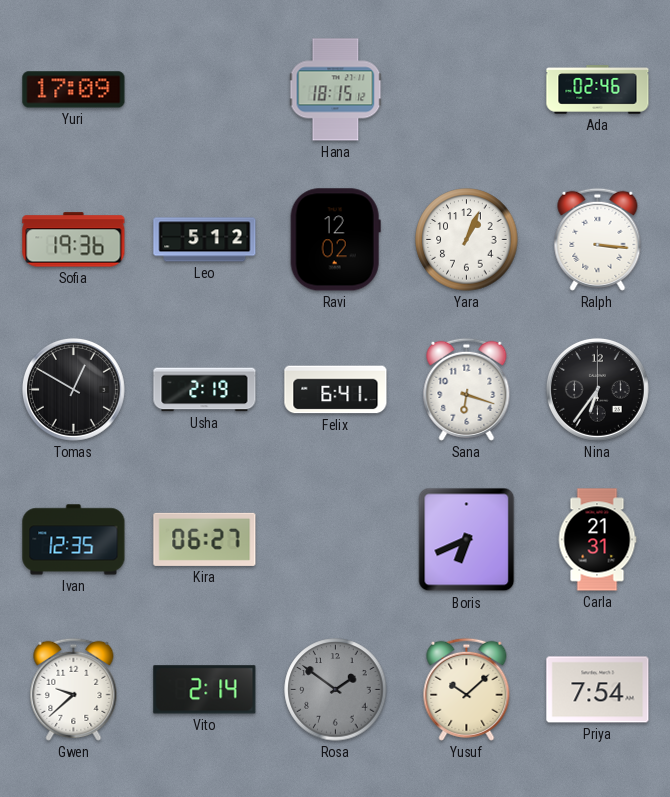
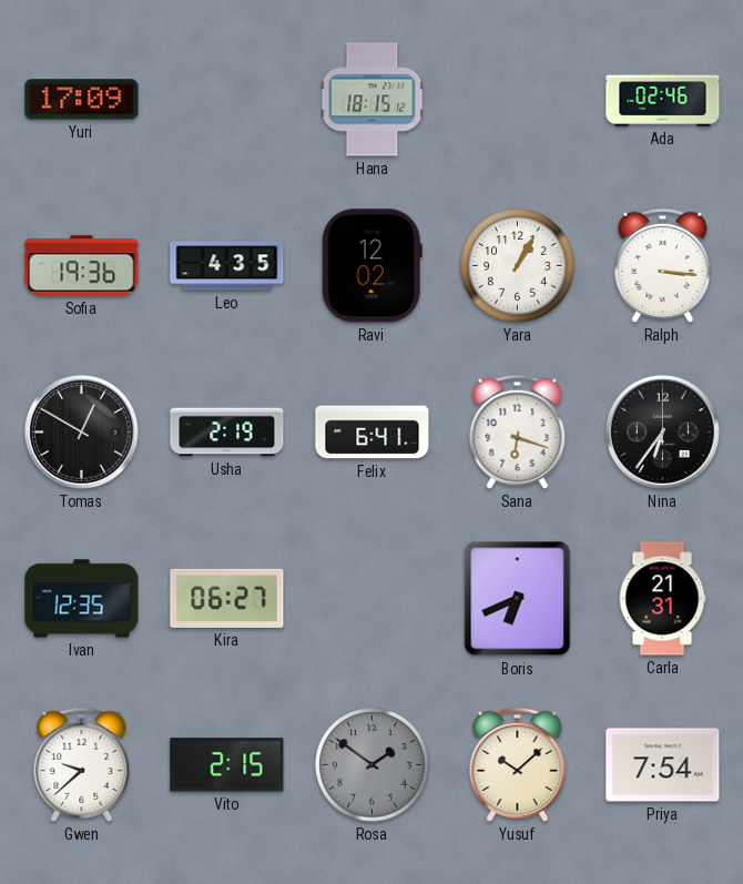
Leo: 5:12 -> 4:35
Yara: 1:04 -> 1:05
Vito: 2:14 -> 2:15
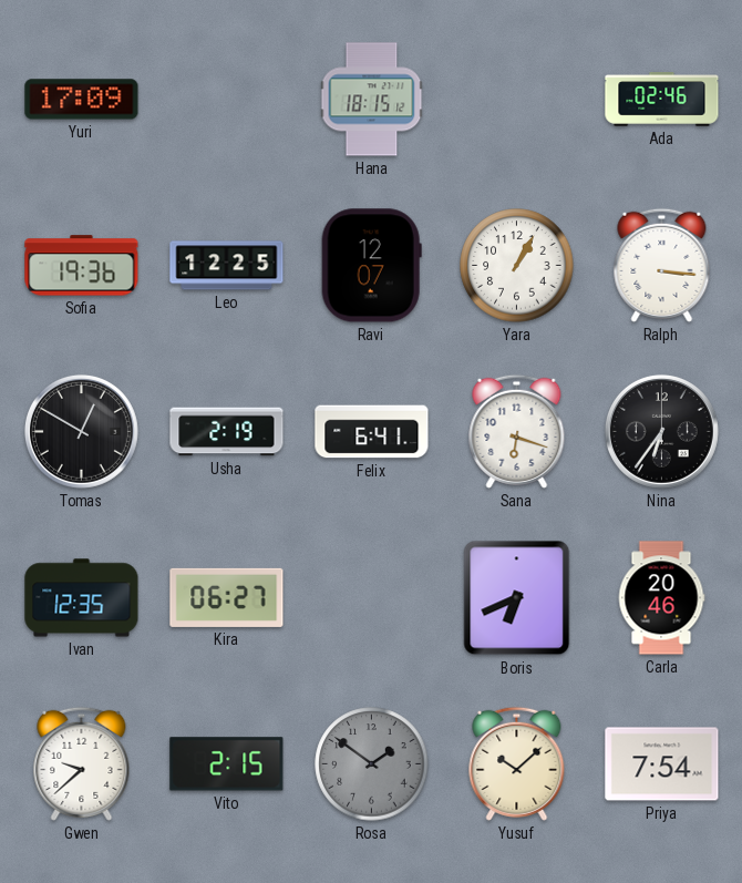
Leo: 4:35 -> 12:25
Ravi: 12:02 -> 12:07
Carla: 21:31 -> 20:46
